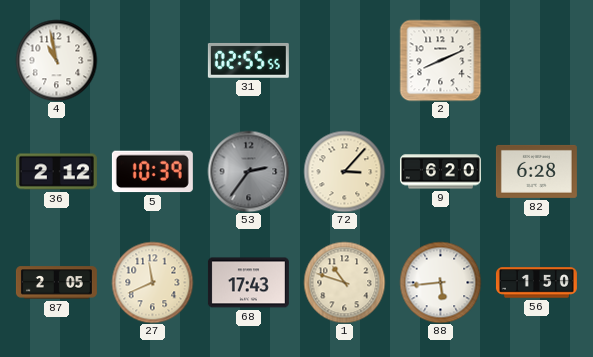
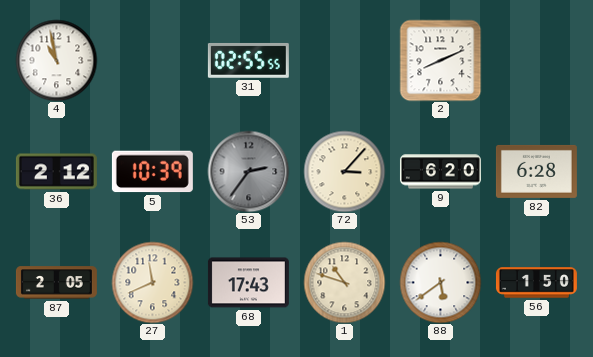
88: 5:44 -> 5:39
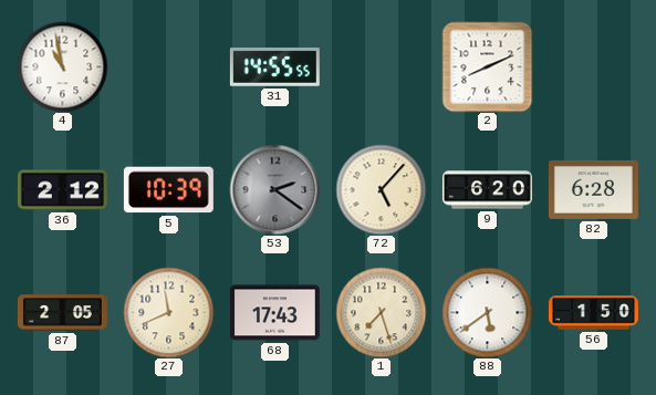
31: 02:55 -> 14:55
53: 2:36 -> 2:21
72: 3:07 -> 5:07
1: 10:48 -> 7:27
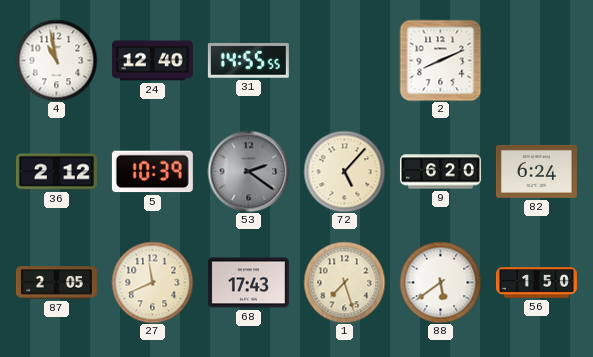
24: none -> 12:40
82: 6:28 -> 6:24
